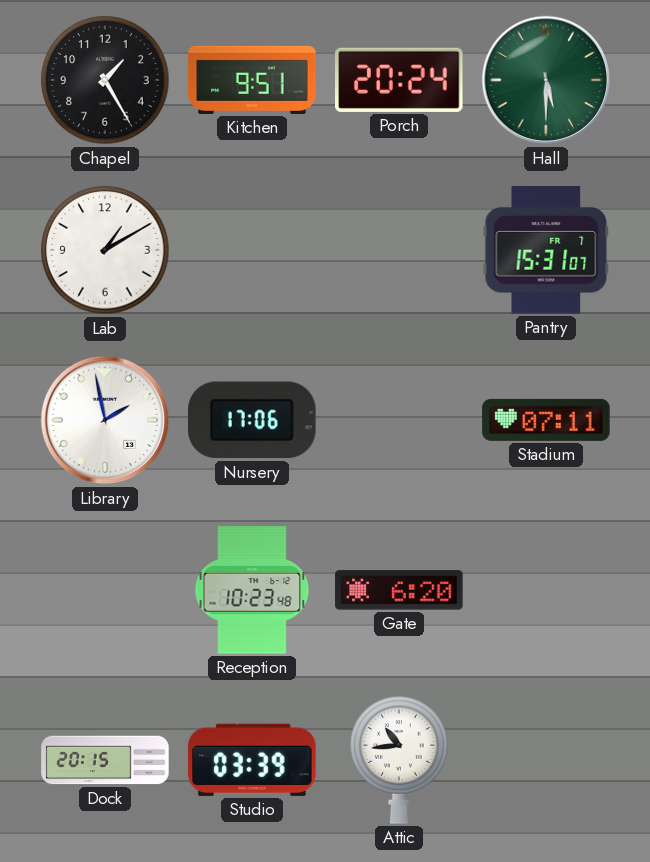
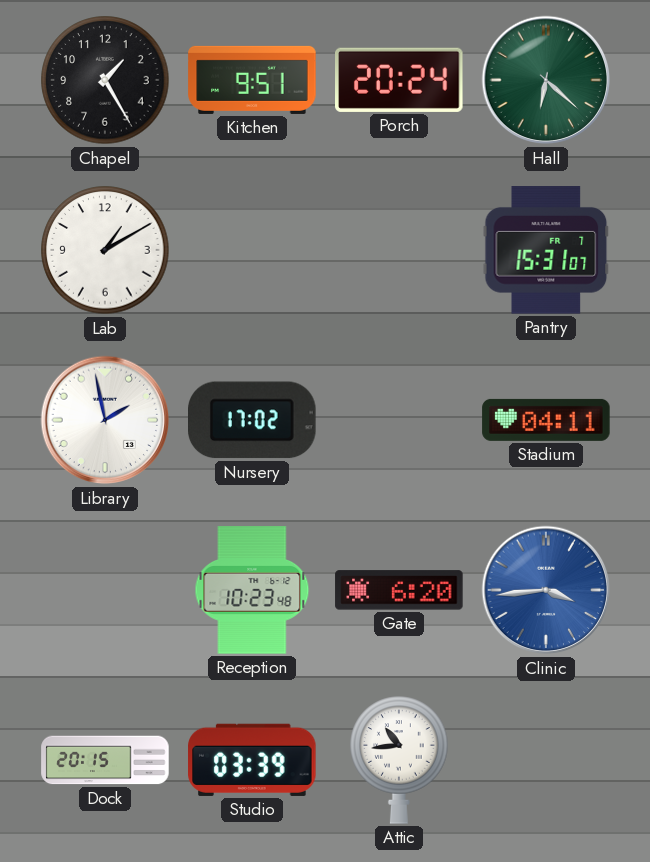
Hall: 5:30 -> 6:22
Nursery: 17:06 -> 17:02
Stadium: 07:11 -> 04:11
Clinic: none -> 3:44
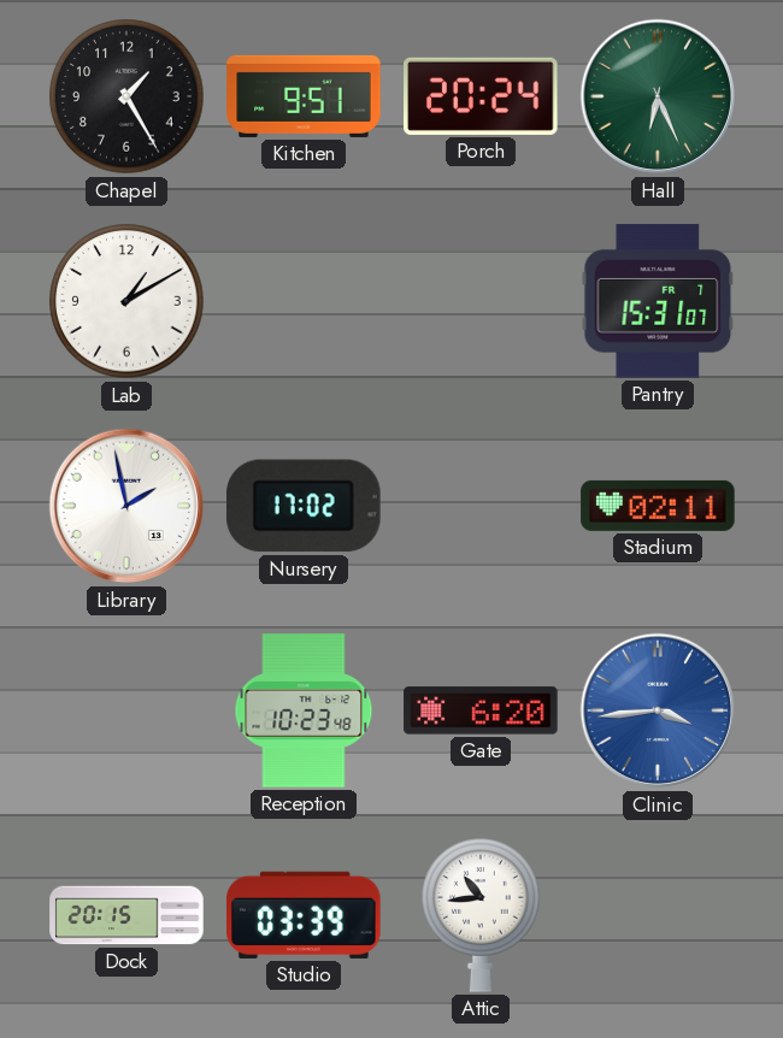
Hall: 6:22 -> 6:26
Stadium: 04:11 -> 02:11
